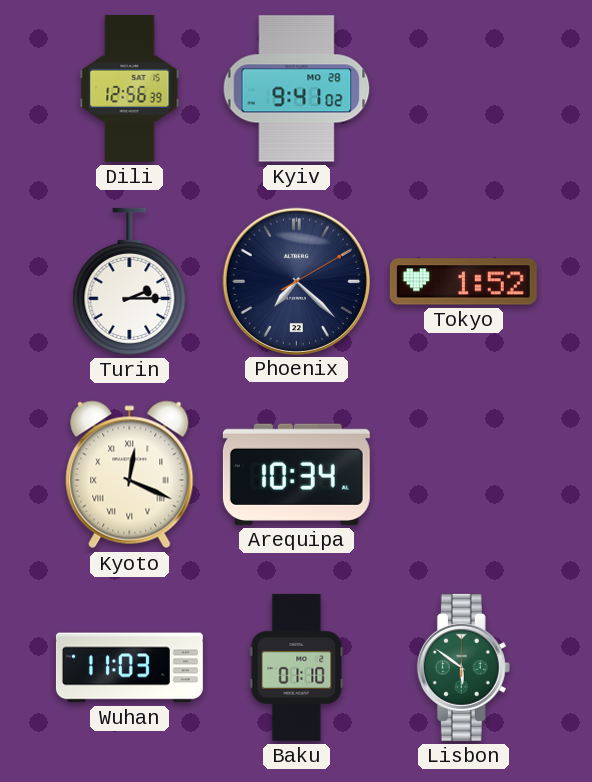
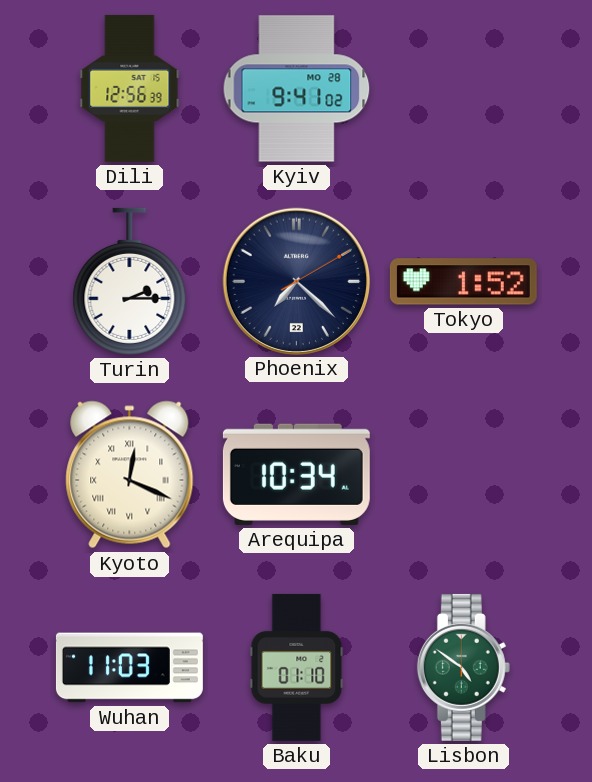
Lisbon: 5:51 -> 4:51
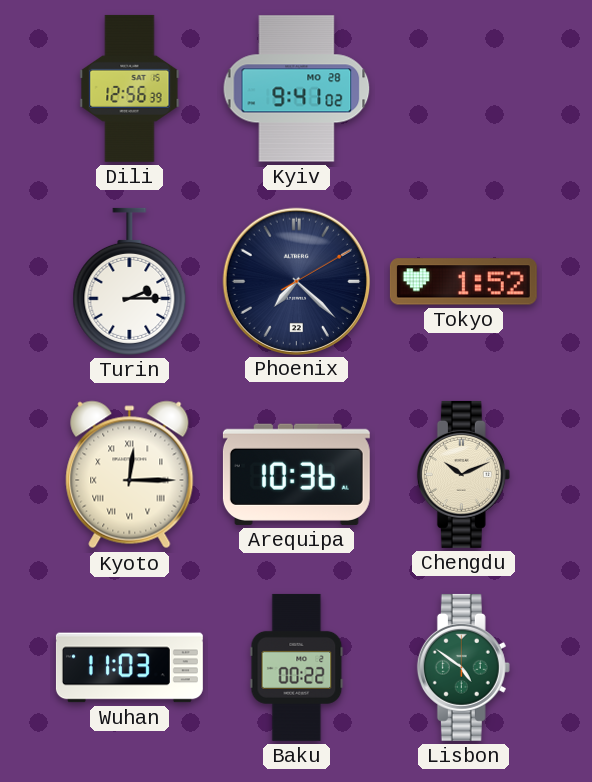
Kyoto: 12:19 -> 12:15
Arequipa: 10:34 -> 10:36
Chengdu: none -> 10:11
Baku: 01:10 -> 00:22
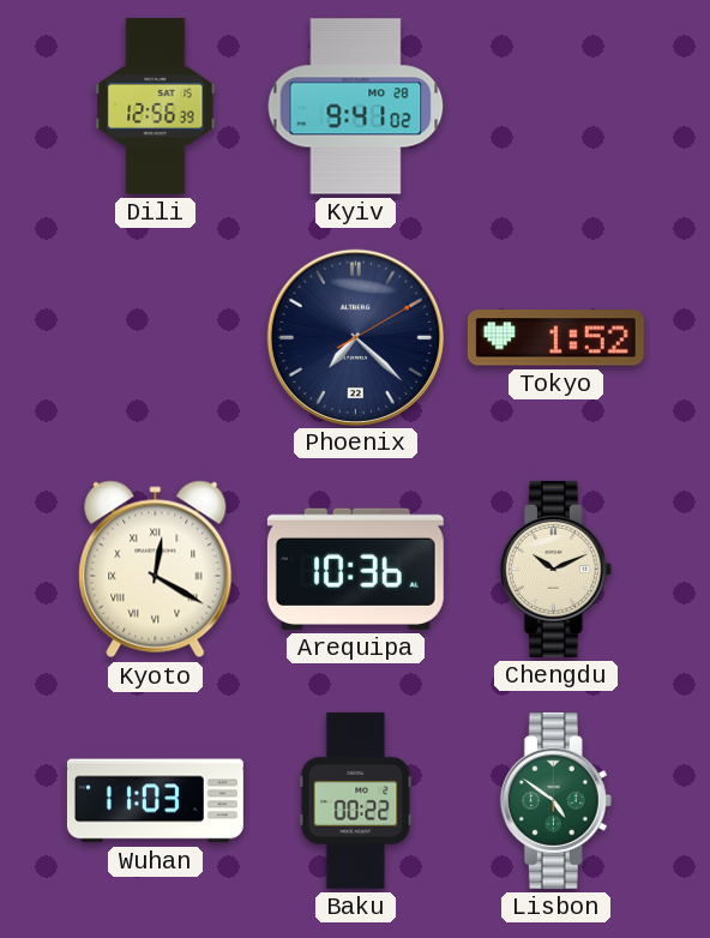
Turin: 2:15 -> none
Kyoto: 12:15 -> 12:20
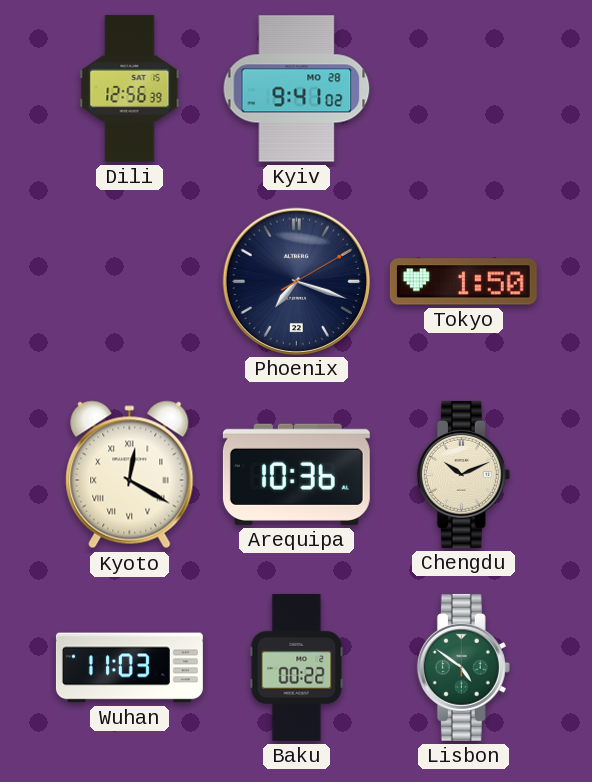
Phoenix: 7:22 -> 7:18
Tokyo: 1:52 -> 1:50
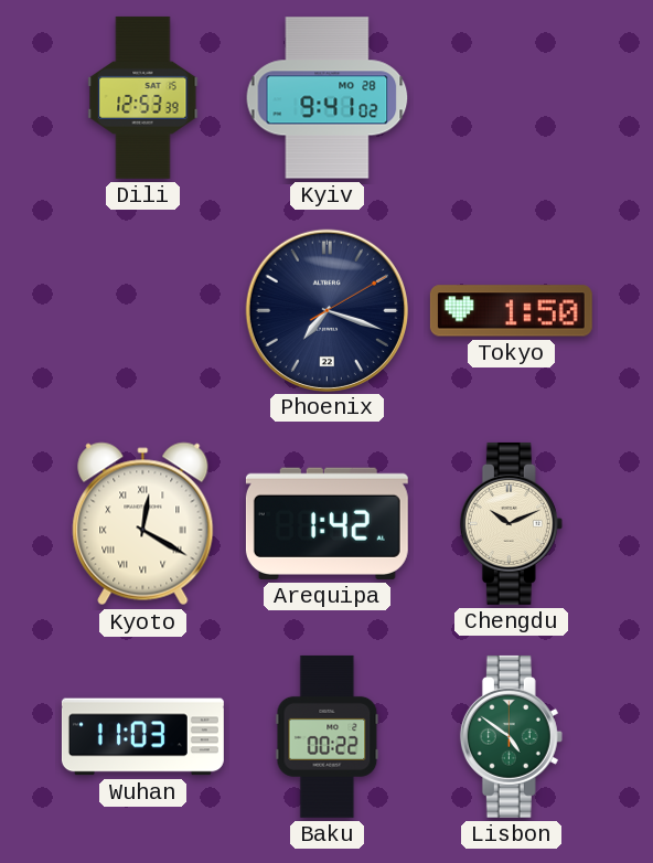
Dili: 12:56 -> 12:53
Arequipa: 10:36 -> 1:42
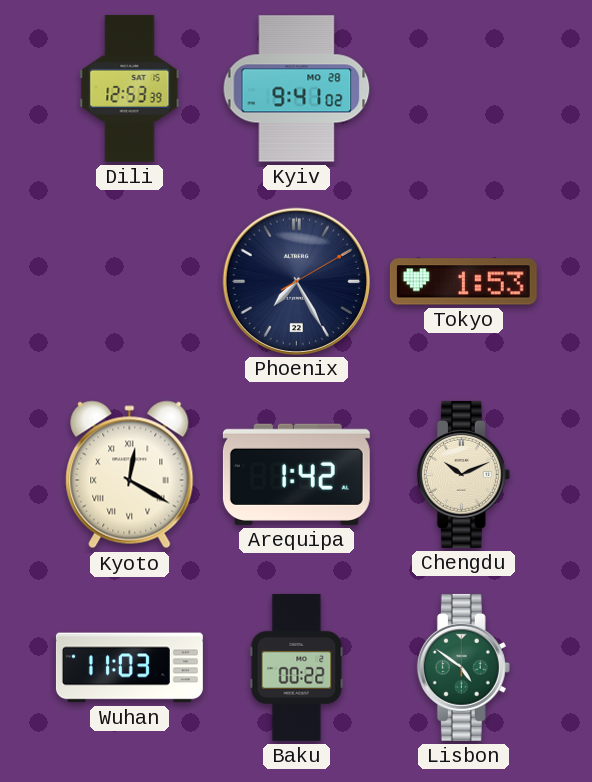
Phoenix: 7:18 -> 7:25
Tokyo: 1:50 -> 1:53
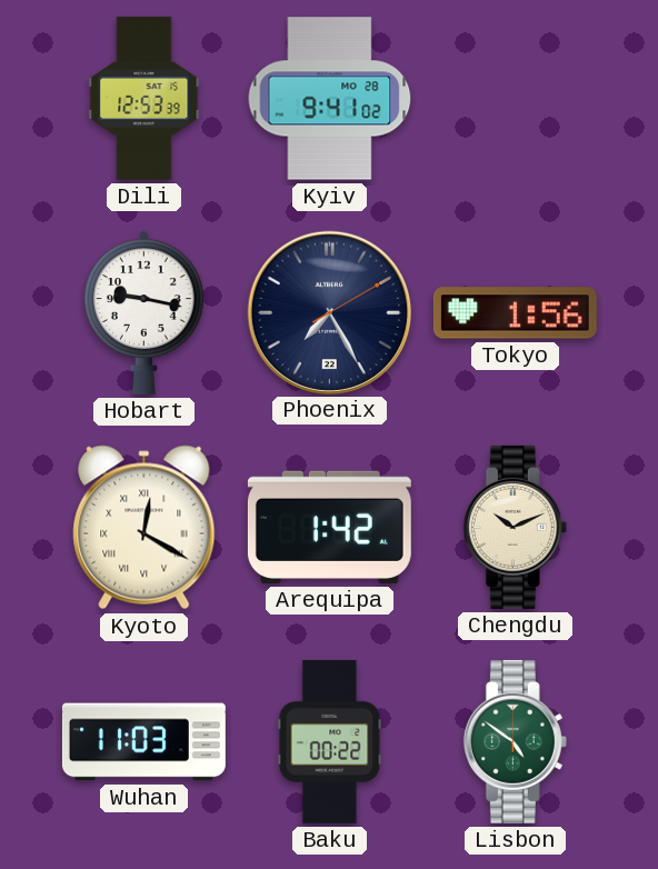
Hobart: none -> 9:17
Tokyo: 1:53 -> 1:56
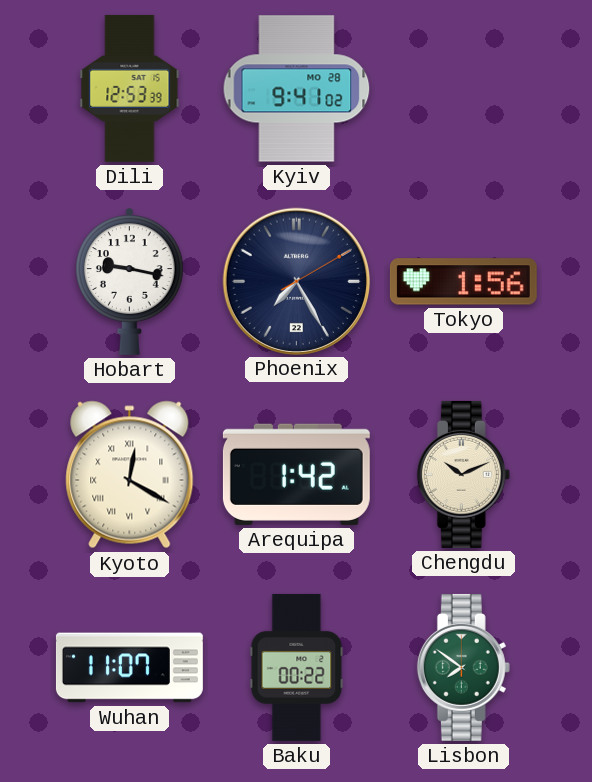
Wuhan: 11:03 -> 11:07
Lisbon: 4:51 -> 7:51
